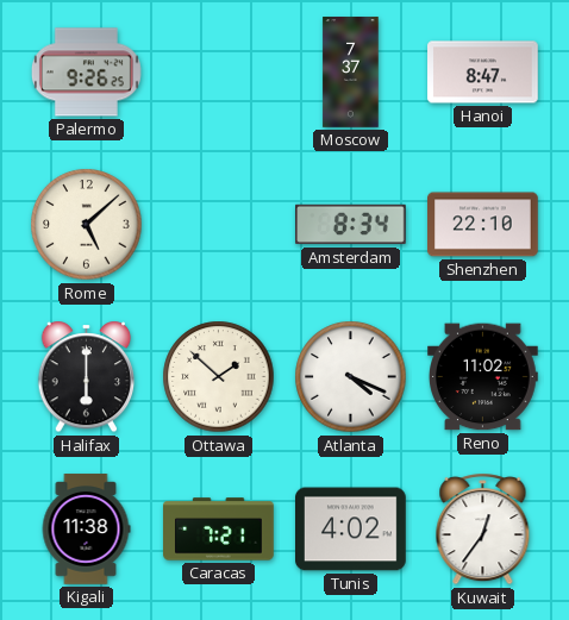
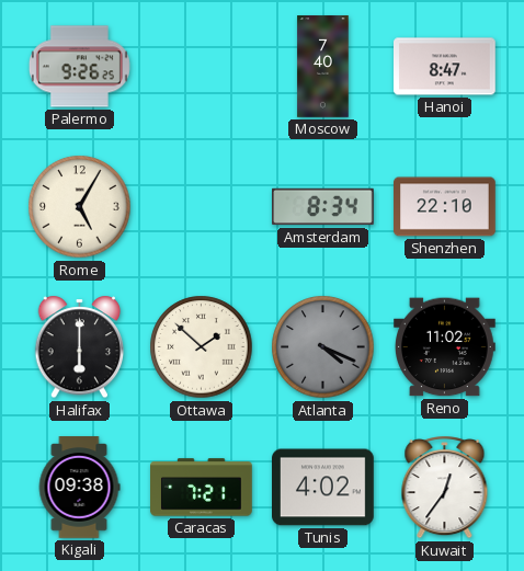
Moscow: 7:37 -> 7:40
Rome: 5:08 -> 5:05
Atlanta dial: white -> grey
Kigali: 11:38 -> 09:38
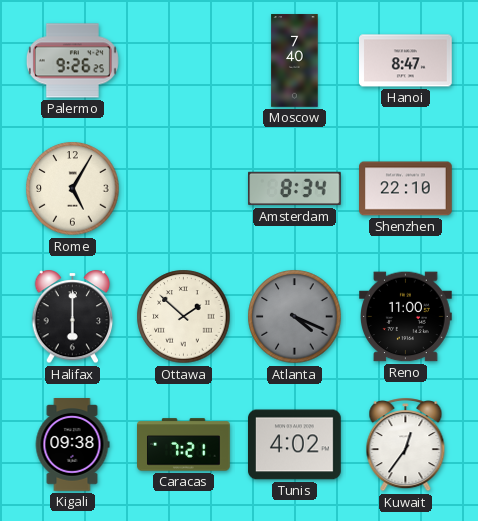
Reno: 11:02 -> 11:00
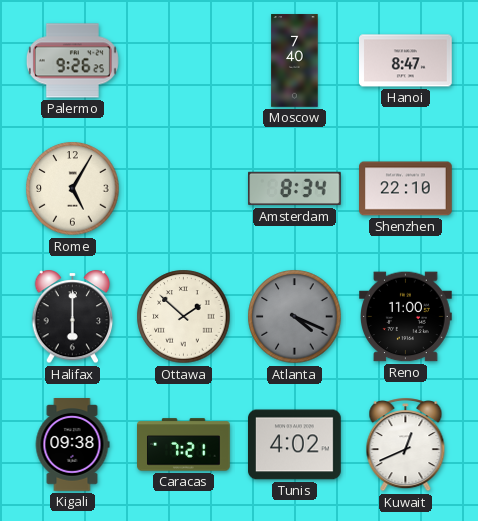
Kuwait: 12:36 -> 12:41
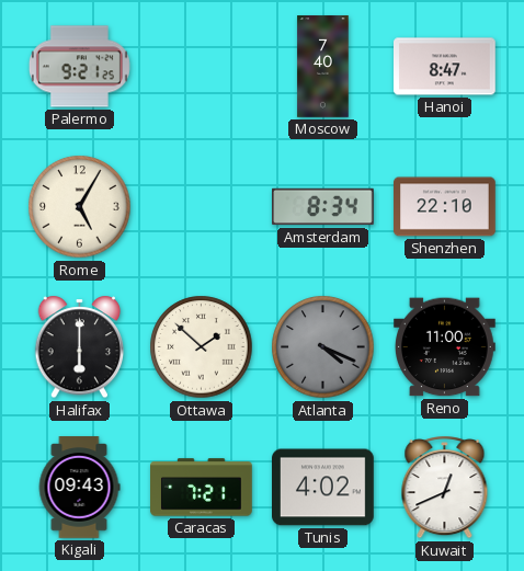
Palermo: 9:26 -> 9:21
Kigali: 09:38 -> 09:43
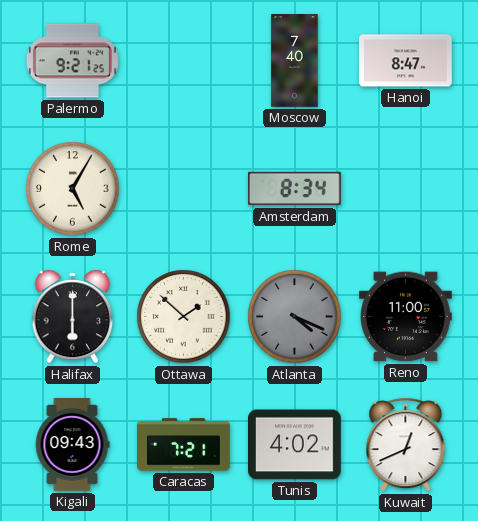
Shenzhen: 22:10 -> none
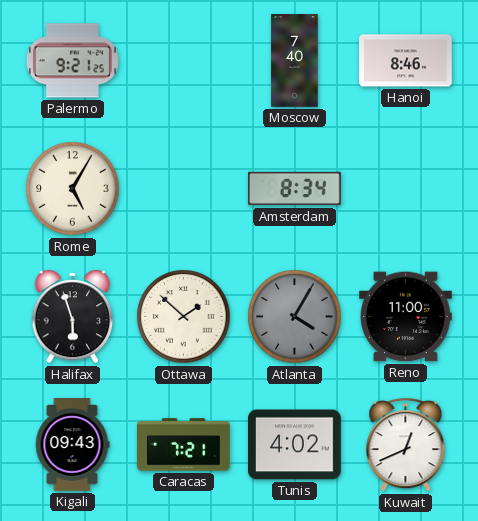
Hanoi: 8:47 -> 8:46
Halifax: 6:00 -> 5:57
Atlanta: 4:19 -> 4:05
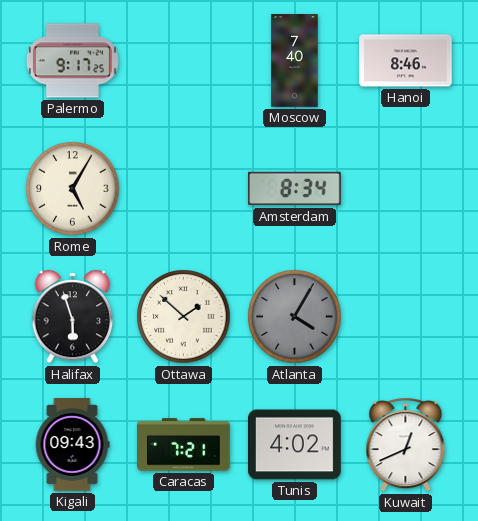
Palermo: 9:21 -> 9:17
Reno: 11:00 -> none
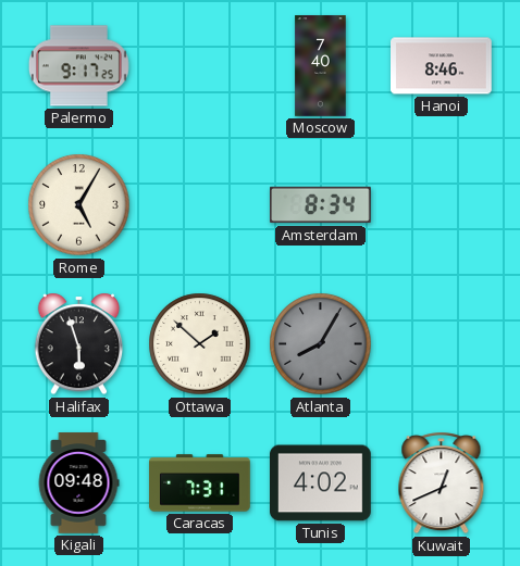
Atlanta: 4:05 -> 8:05
Kigali: 09:43 -> 09:48
Caracas: 7:21 -> 7:31
